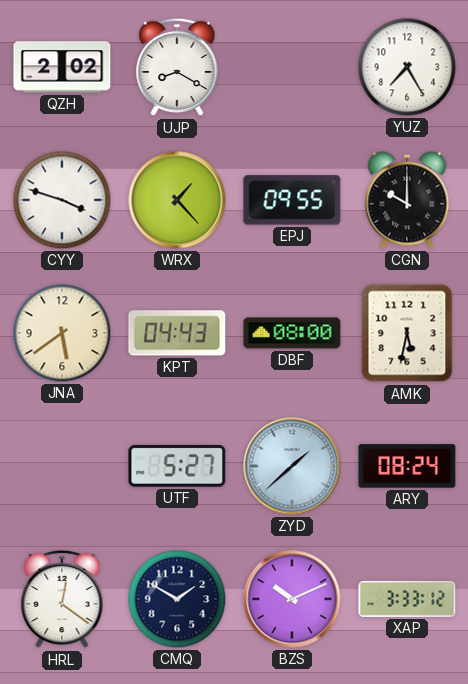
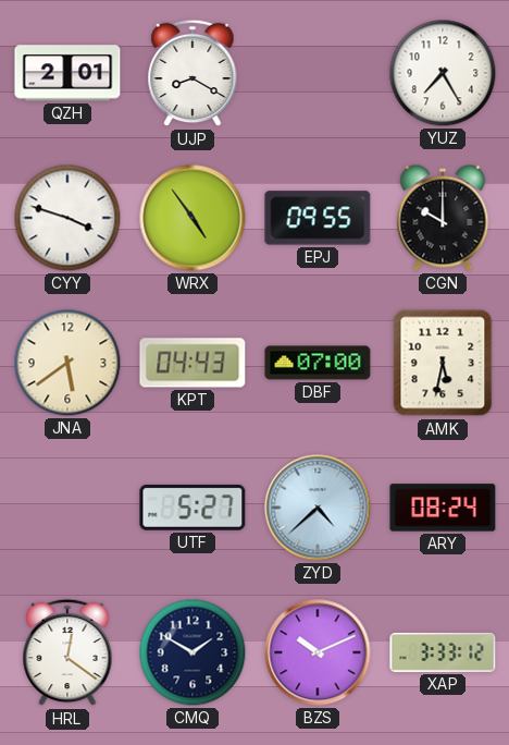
QZH: 2:02 -> 2:01
WRX: 1:23 -> 4:54
DBF: 08:00 -> 07:00
ZYD: 1:38 -> 4:38
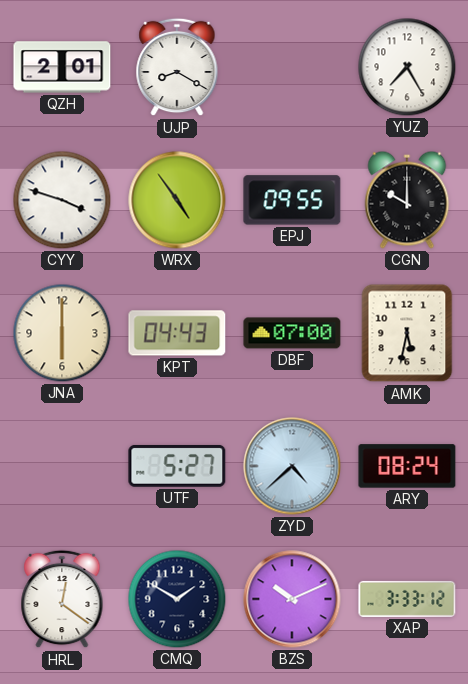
JNA: 5:39 -> 6:00
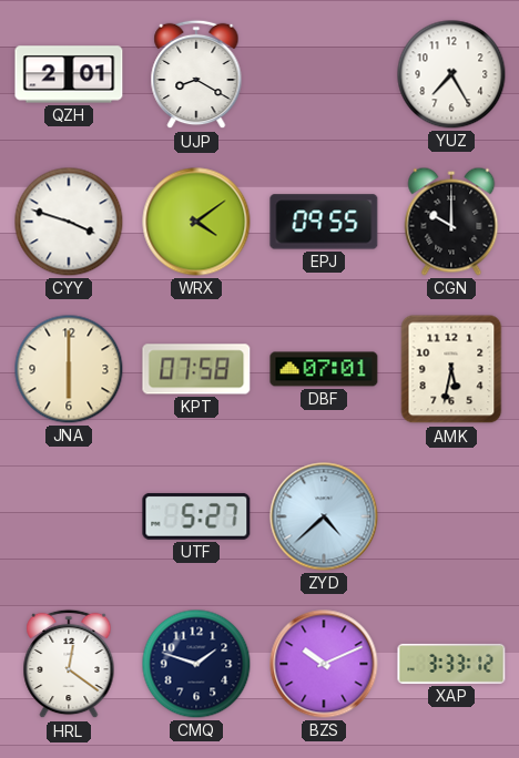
WRX: 4:54 -> 4:09
KPT: 04:43 -> 07:58
DBF: 07:00 -> 07:01
ARY: 08:24 -> none
CMQ: 1:50 -> 1:48
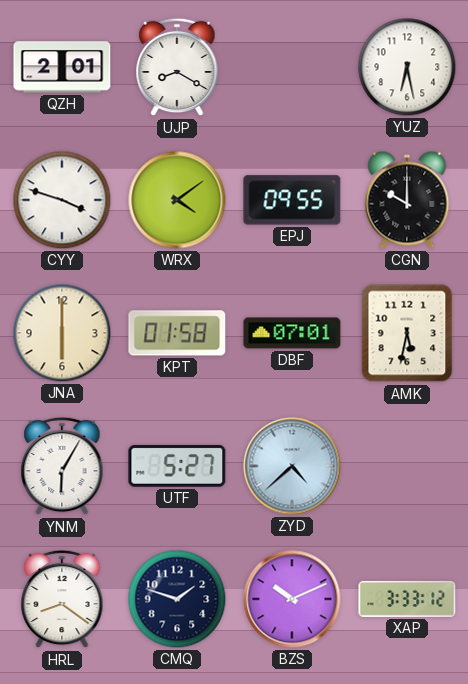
YUZ: 7:25 -> 6:28
KPT: 07:58 -> 01:58
YNM: none -> 6:05
HRL: 12:21 -> 8:21
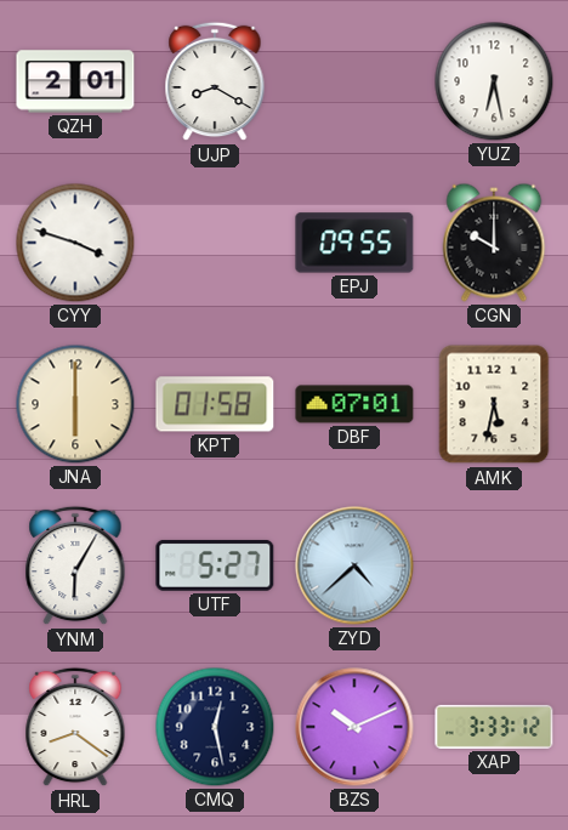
WRX: 4:09 -> none
CMQ: 1:48 -> 12:28
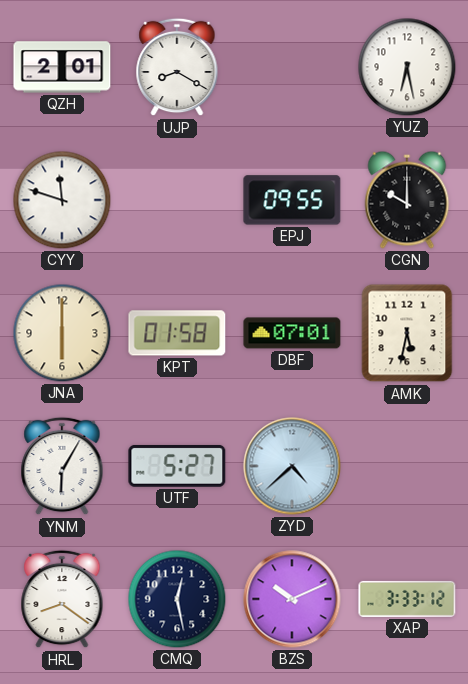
CYY: 3:48 -> 11:48
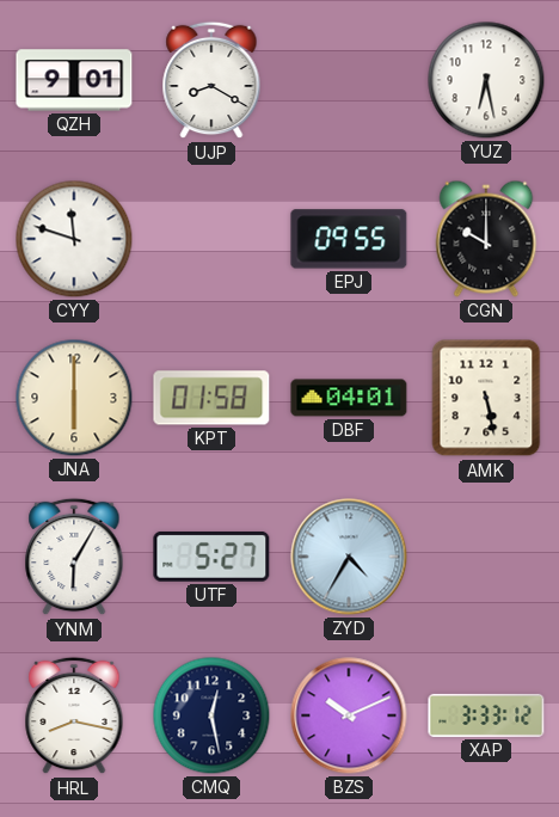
QZH: 2:01 -> 9:01
DBF: 07:01 -> 04:01
AMK: 5:32 -> 5:28
ZYD: 4:38 -> 4:35
HRL: 8:21 -> 8:17
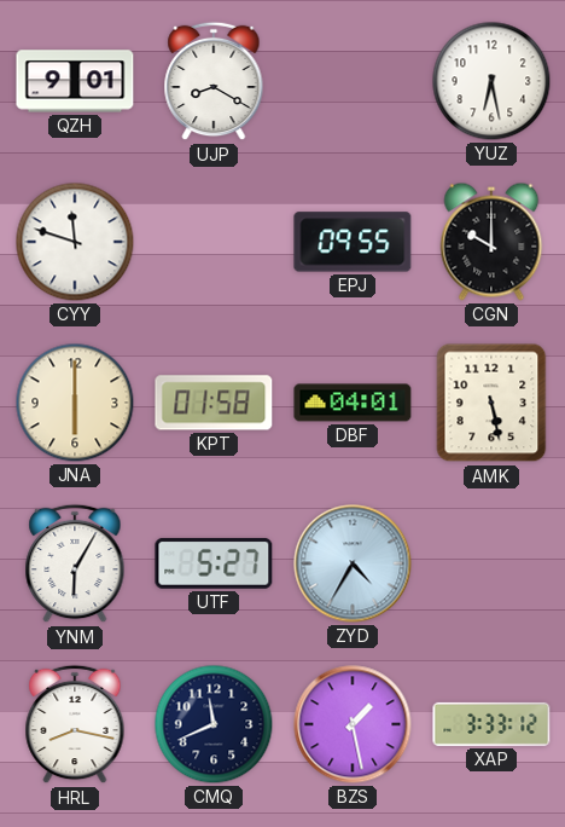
CMQ: 12:28 -> 11:41
BZS: 10:11 -> 1:28
